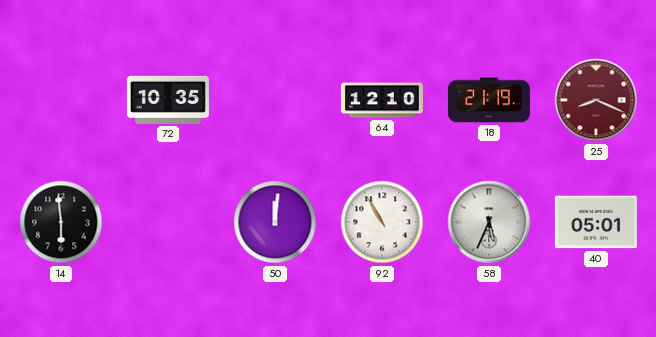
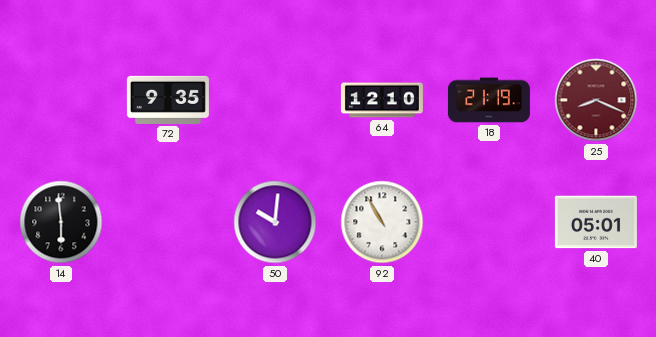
72: 10:35 -> 9:35
50: 12:01 -> 10:01
58: 5:34 -> none
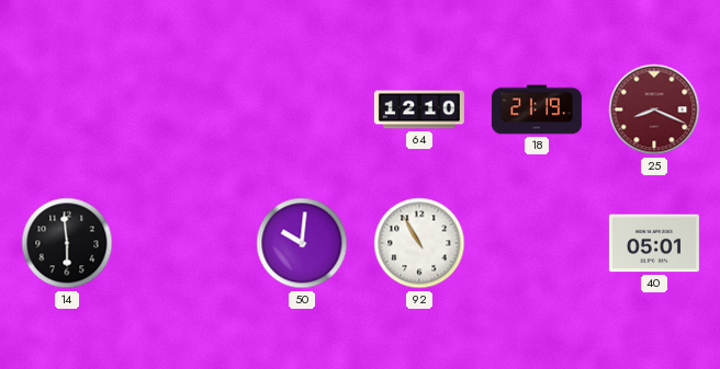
72: 9:35 -> none
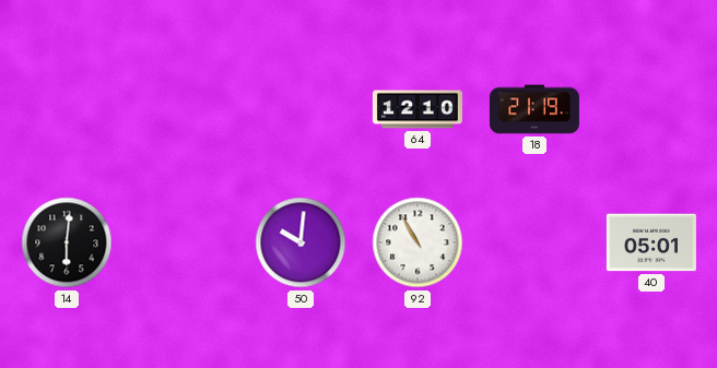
25: 8:19 -> none
14: 5:59 -> 6:01
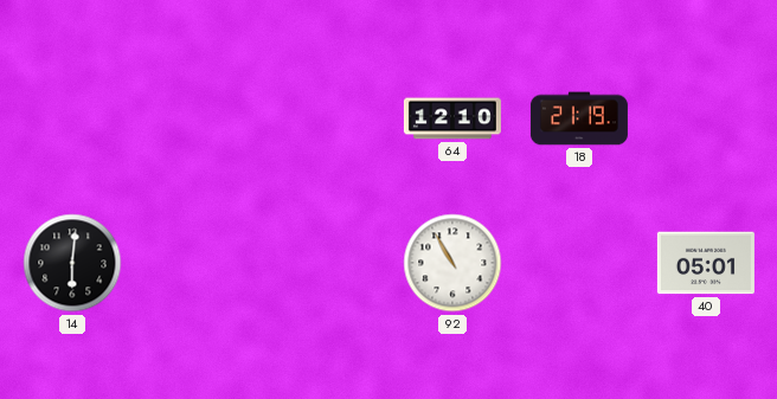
50: 10:01 -> none
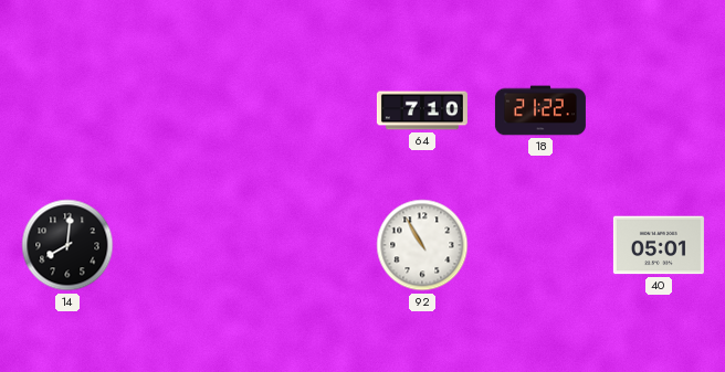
64: 12:10 -> 7:10
18: 21:19 -> 21:22
14: 6:01 -> 8:01
